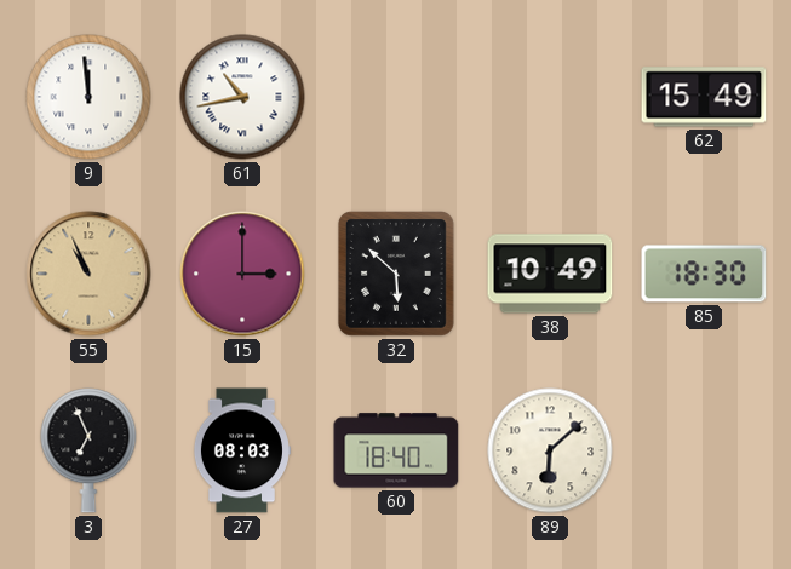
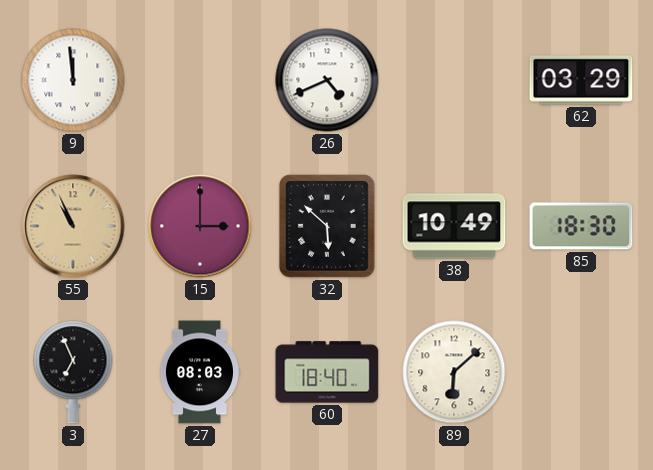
61: 10:43 -> none
26: none -> 4:41
62: 15:49 -> 03:29
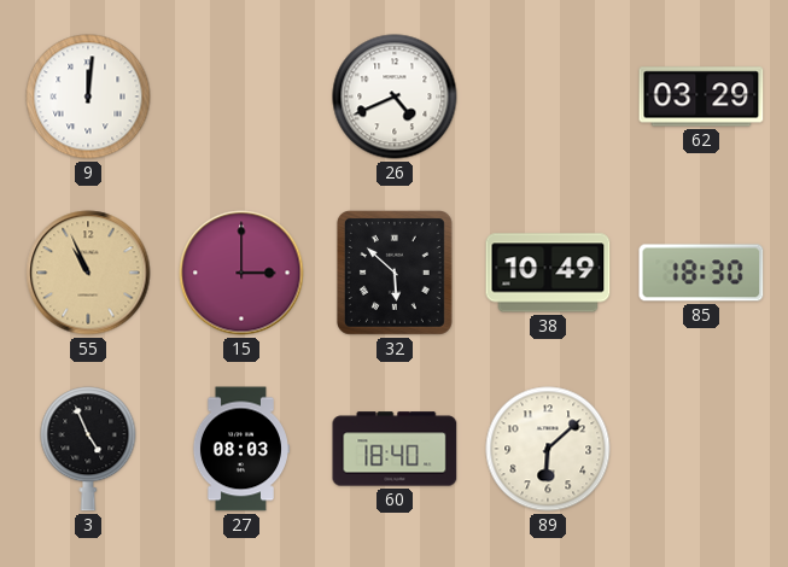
9: 11:59 -> 12:01
3: 6:56 -> 4:56
